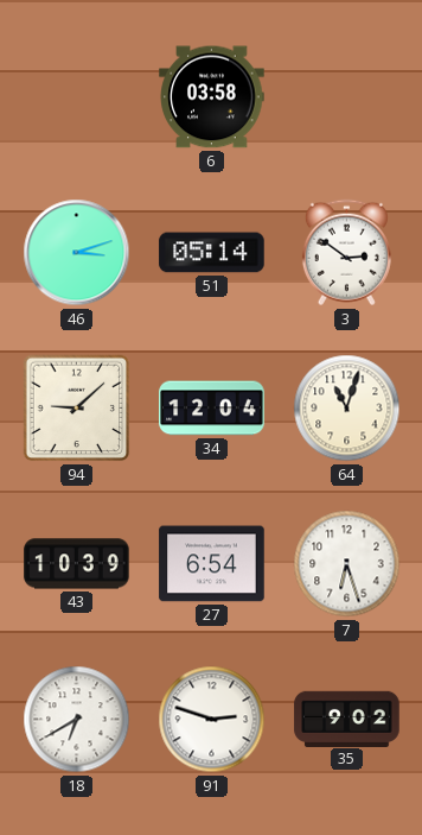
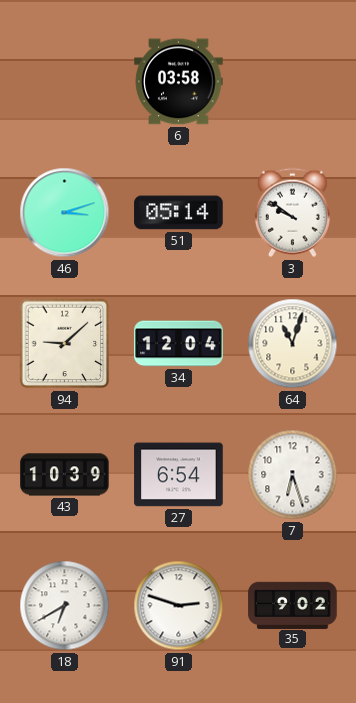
3: 2:51 -> 9:51
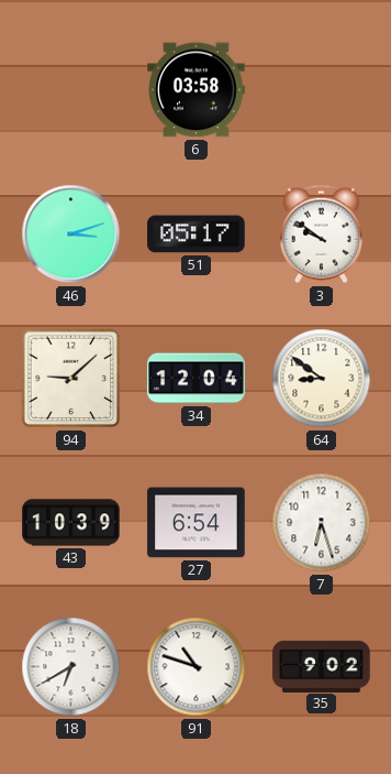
51: 05:14 -> 05:17
64: 11:03 -> 8:51
91: 2:48 -> 10:48
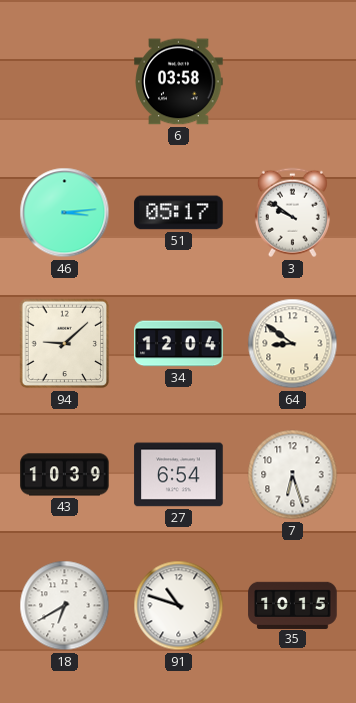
46: 3:12 -> 3:14
35: 9:02 -> 10:15
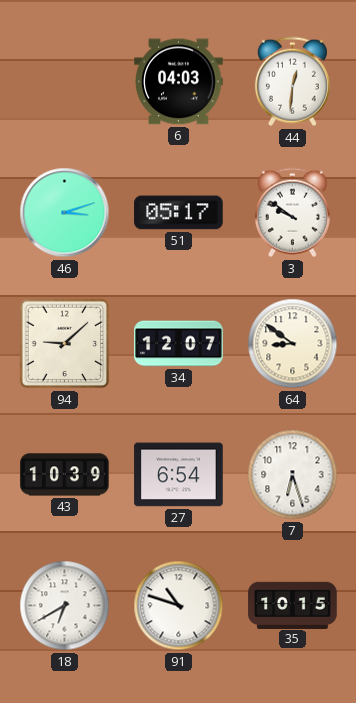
6: 03:58 -> 04:03
44: none -> 12:31
46: 3:14 -> 3:12
34: 12:04 -> 12:07
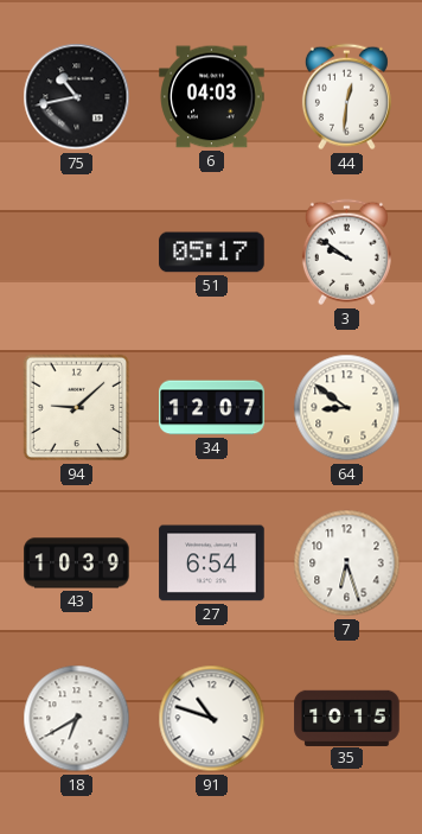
75: none -> 10:43
46: 3:12 -> none
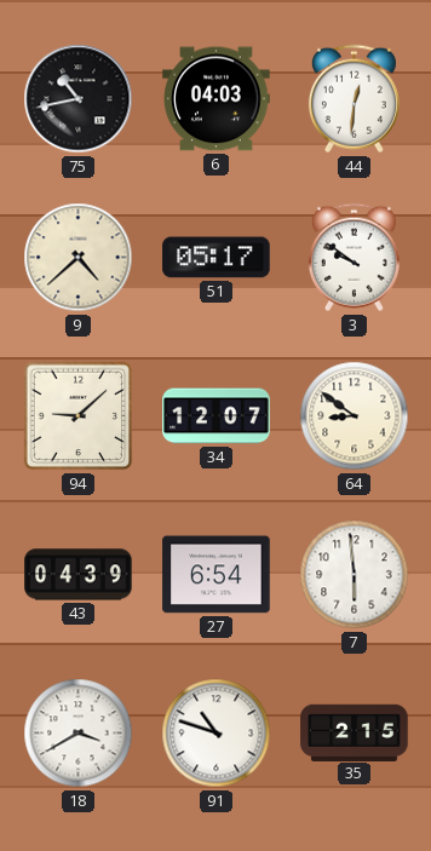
9: none -> 4:38
43: 10:39 -> 04:39
7: 6:27 -> 5:59
18: 6:40 -> 3:40
35: 10:15 -> 2:15
